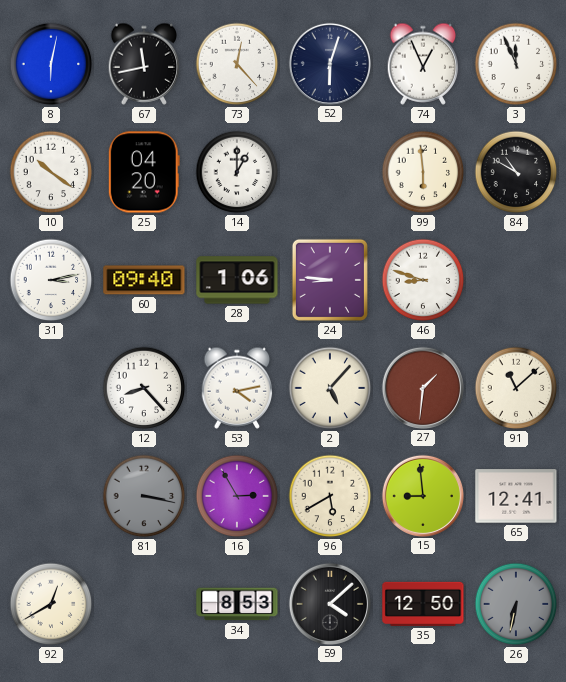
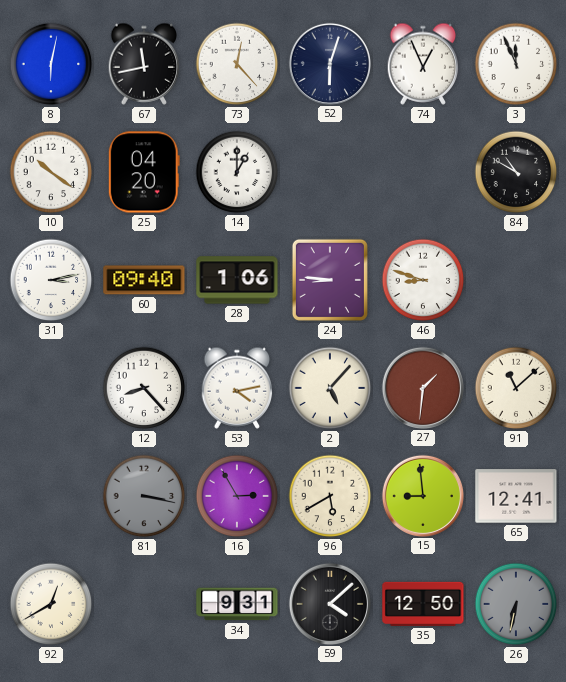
99: 5:59 -> none
34: 8:53 -> 9:31
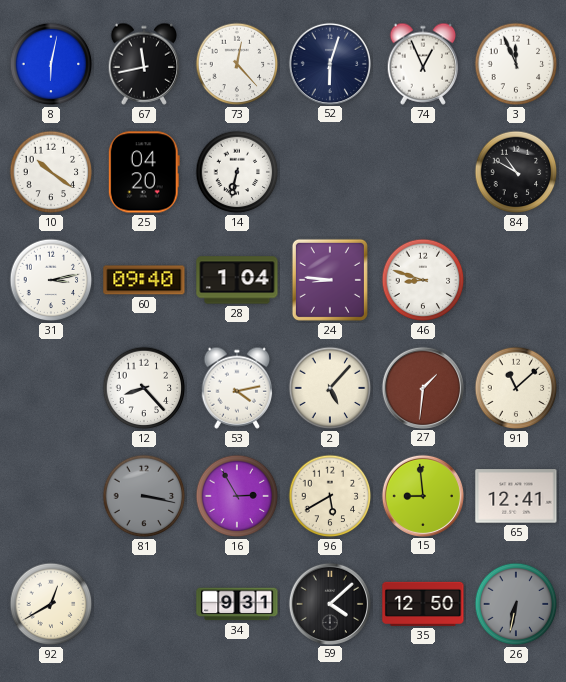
14: 1:00 -> 6:32
28: 1:06 -> 1:04
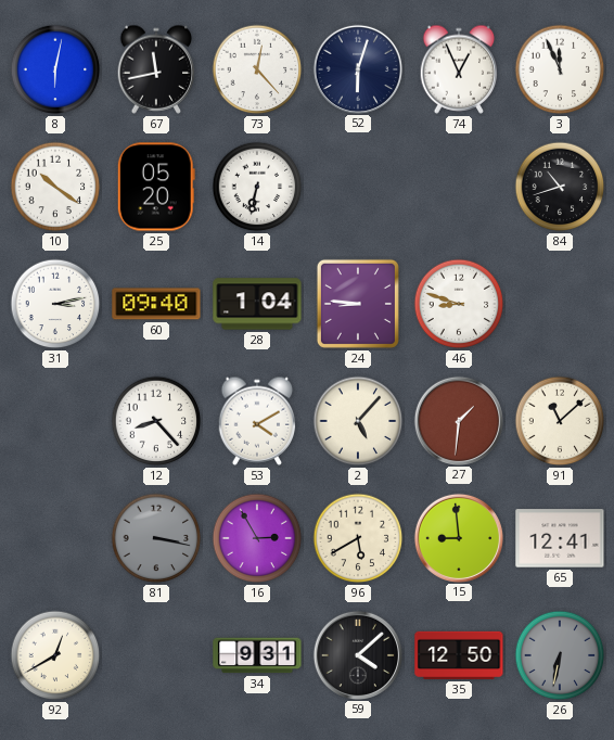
25: 04:20 -> 05:20
84: 10:50 -> 10:42
53: 4:13 -> 4:10
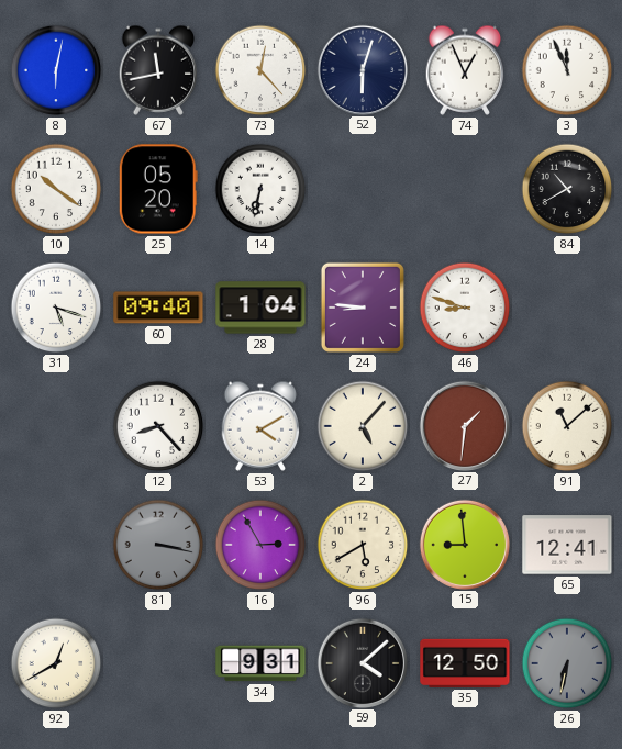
84: 10:42 -> 10:40
31: 3:13 -> 5:18
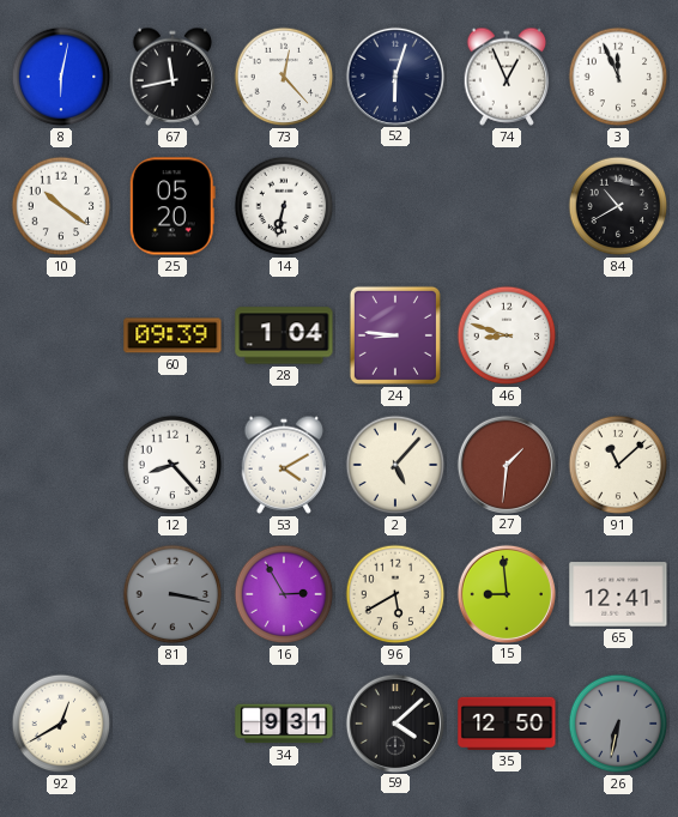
31: 5:18 -> none
60: 09:40 -> 09:39
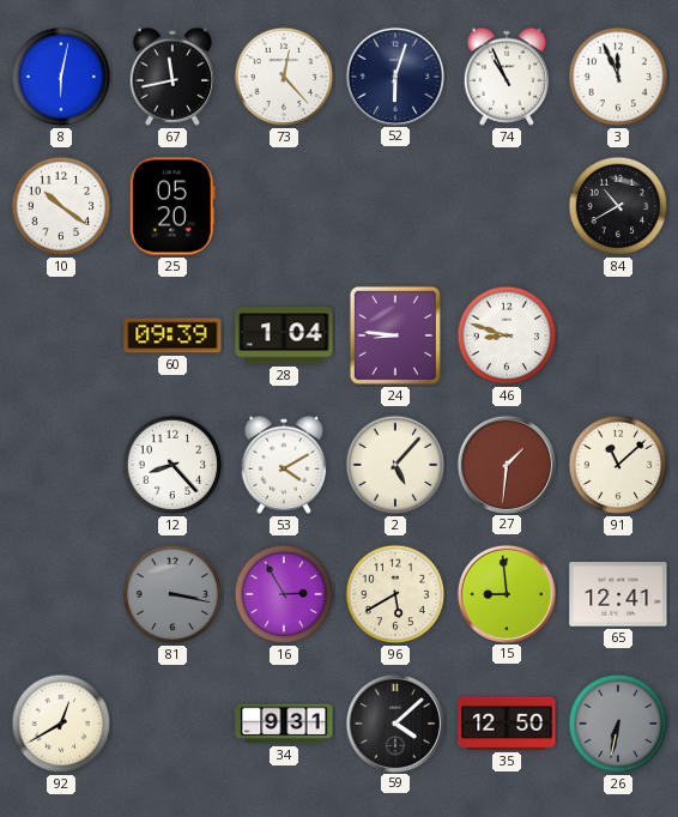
74: 12:56 -> 10:56
14: 6:32 -> none
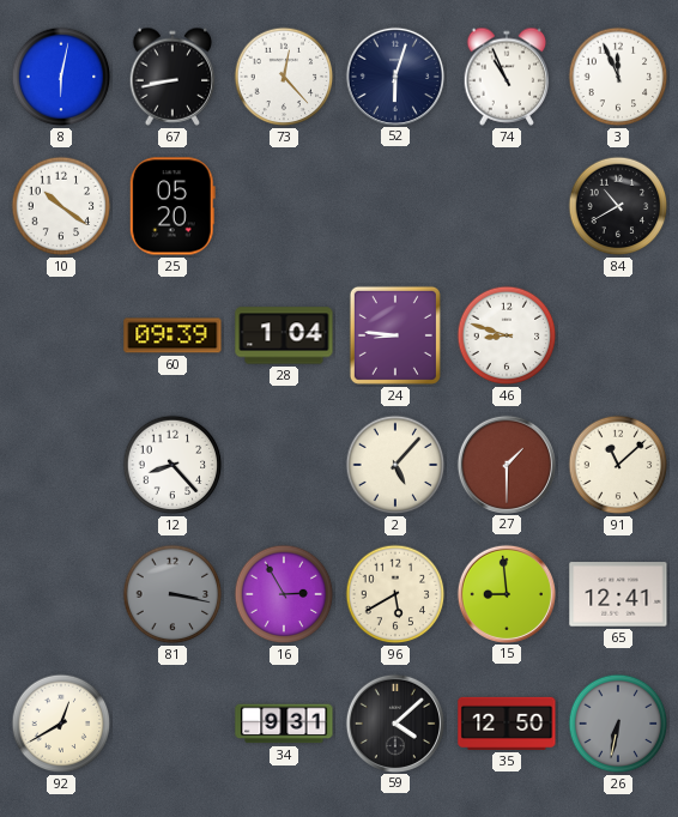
67: 11:43 -> 8:43
53: 4:10 -> none
27: 1:31 -> 1:30
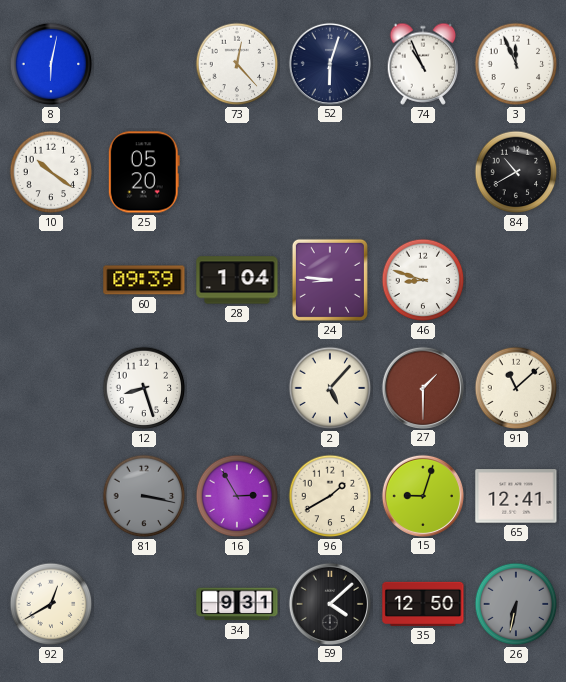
67: 8:43 -> none
12: 8:23 -> 8:27
96: 5:40 -> 1:40
15: 8:59 -> 9:03
